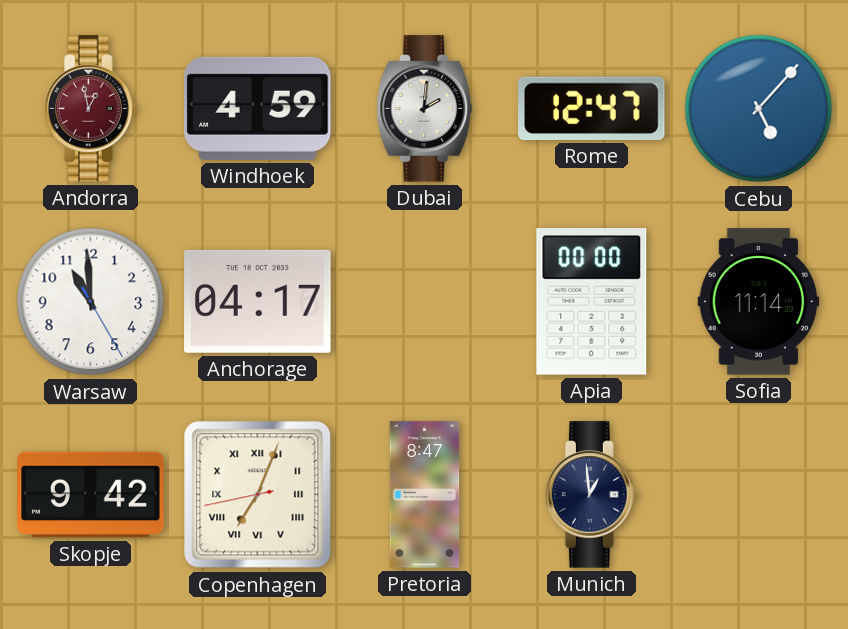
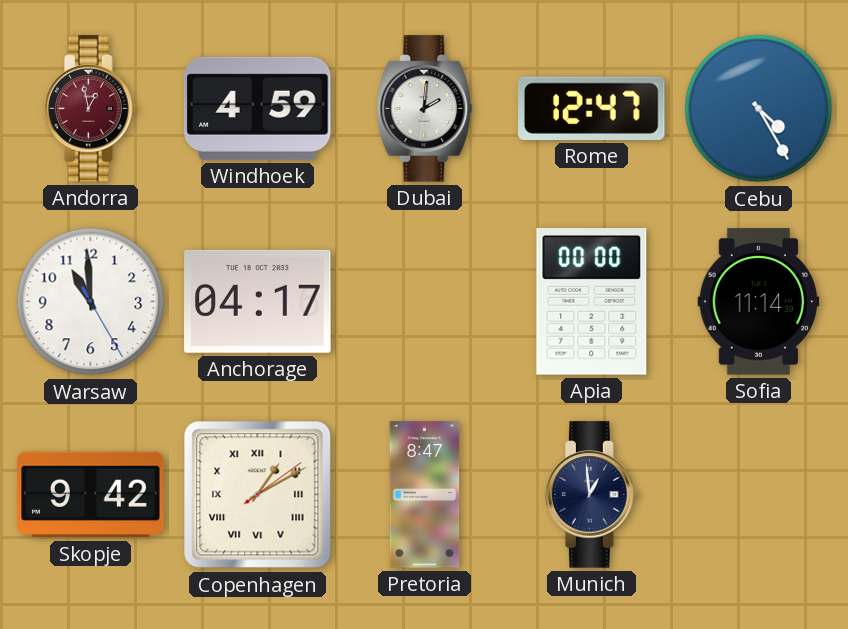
Cebu: 5:07 -> 4:25
Copenhagen: 7:03 -> 1:10
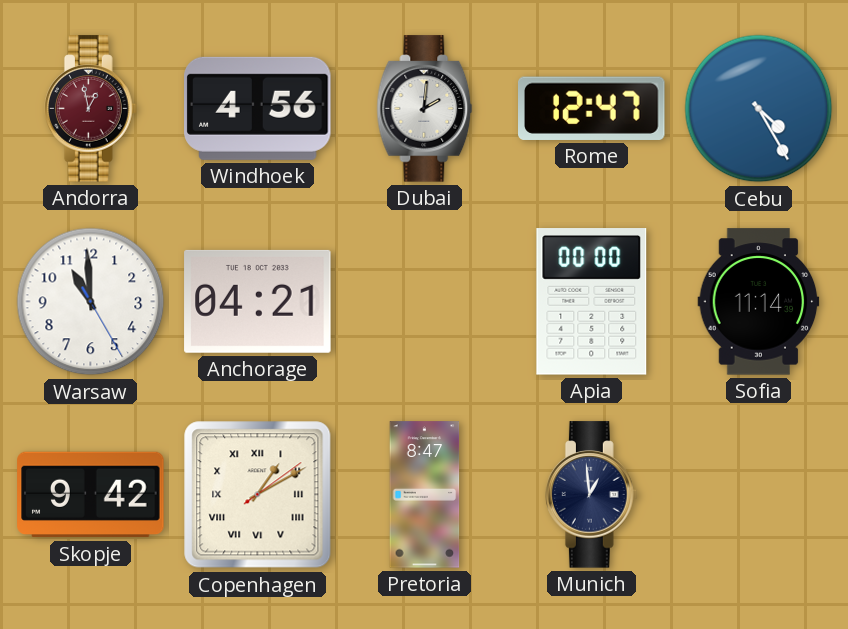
Windhoek: 4:59 -> 4:56
Anchorage: 04:17 -> 04:21
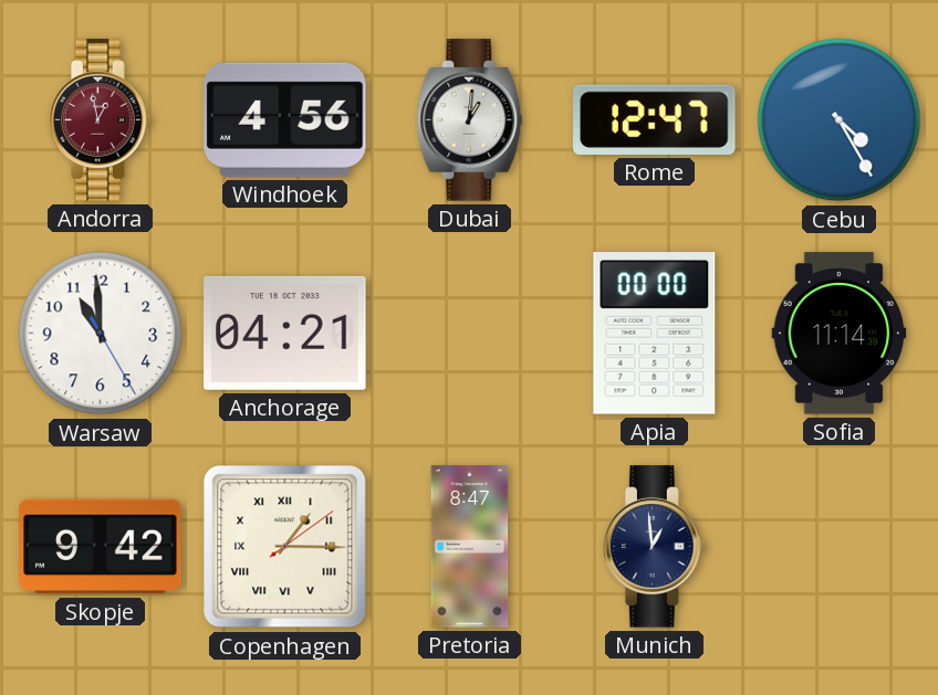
Dubai: 2:01 -> 1:01
Copenhagen: 1:10 -> 1:15
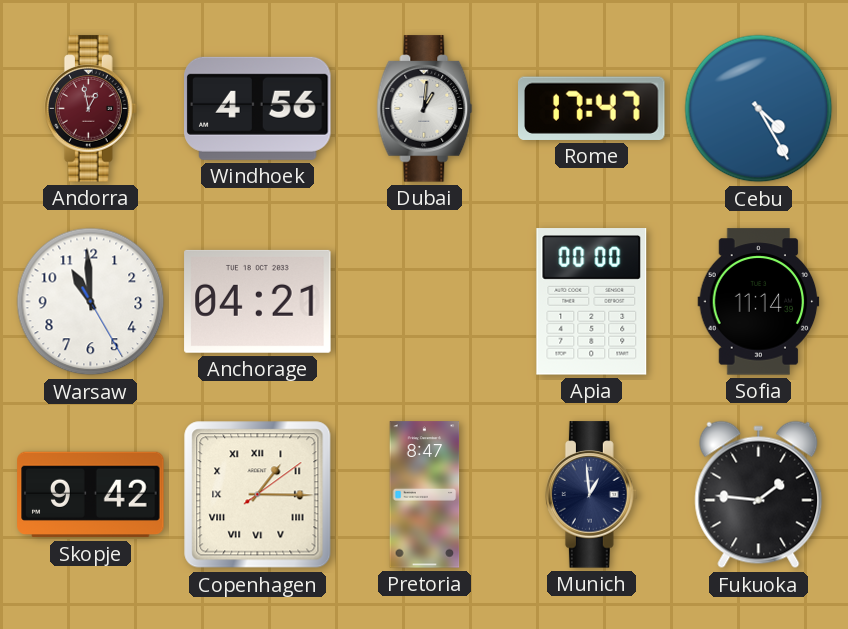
Rome: 12:47 -> 17:47
Fukuoka: none -> 1:46
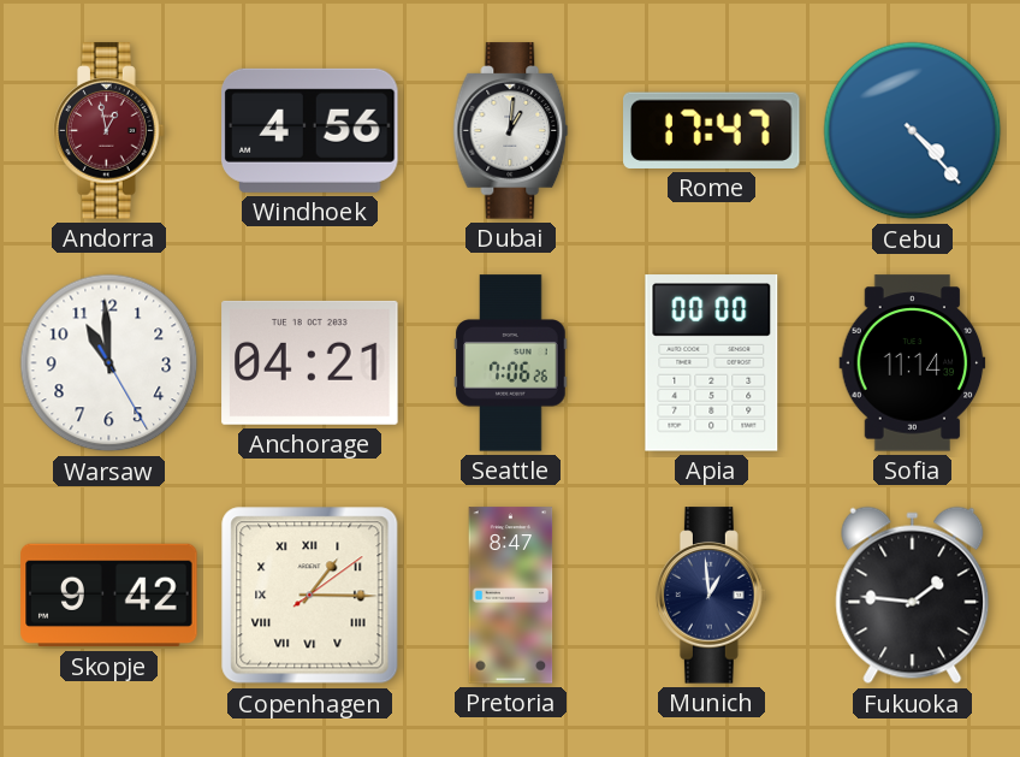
Cebu: 4:25 -> 4:23
Seattle: none -> 7:06
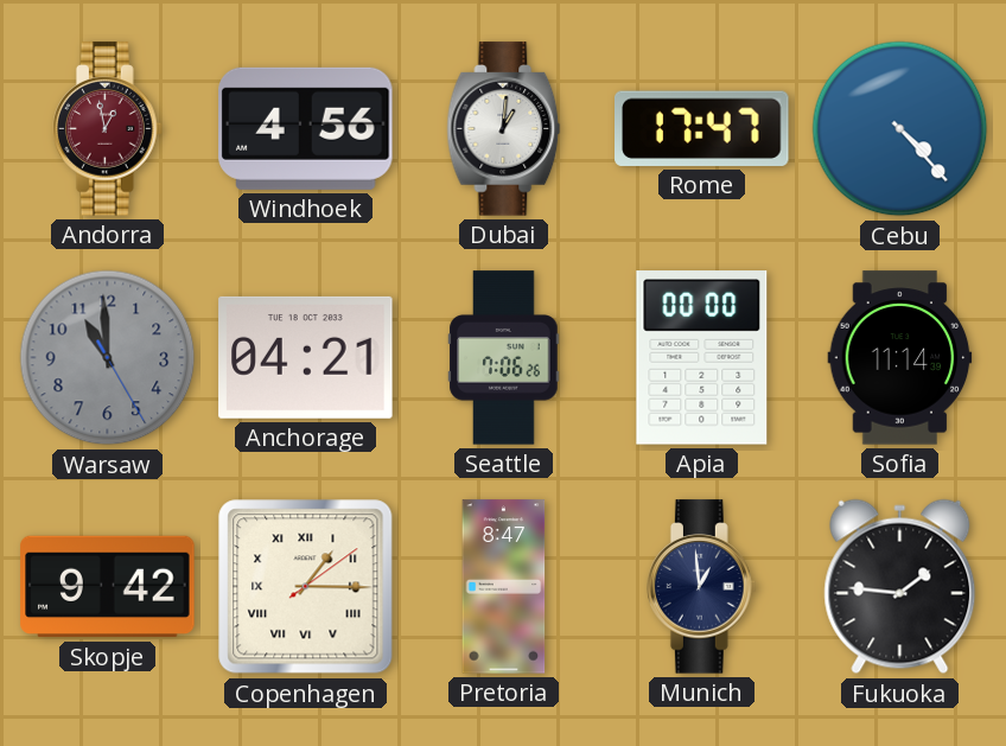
Warsaw dial: white -> grey
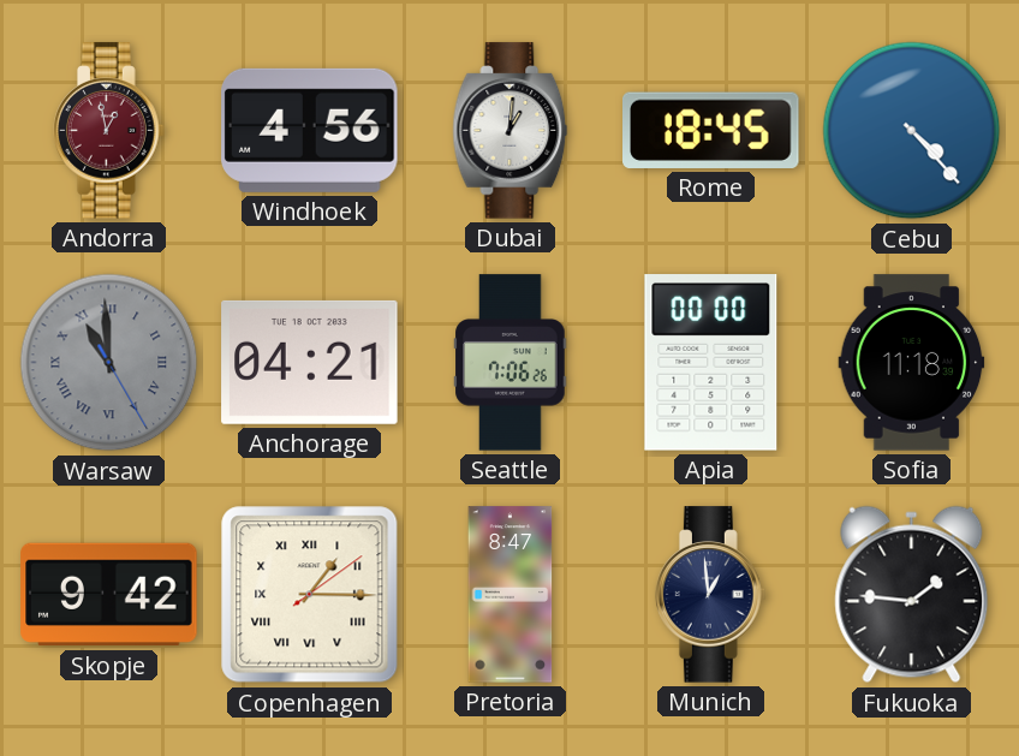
Rome: 17:47 -> 18:45
Warsaw numerals: Arabic -> Roman
Sofia: 11:14 -> 11:18
